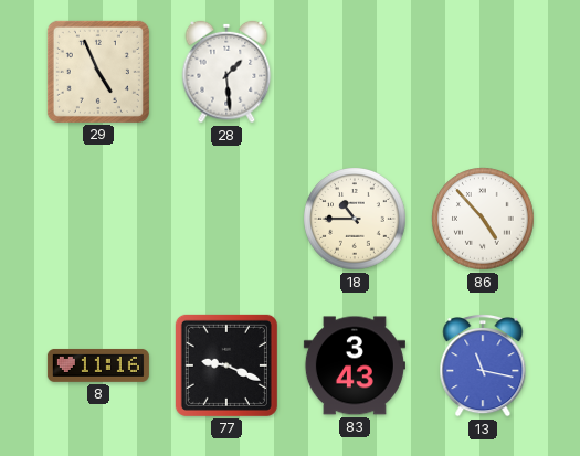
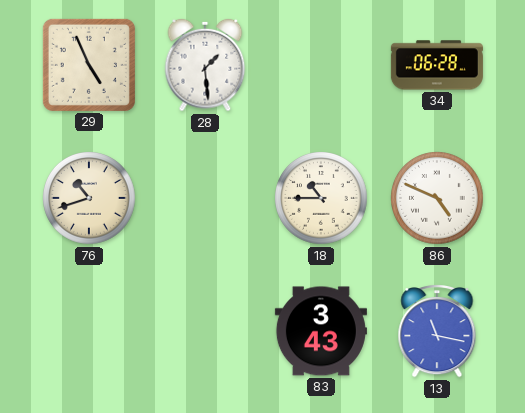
34: none -> 06:28
76: none -> 10:42
86: 4:53 -> 4:49
8: 11:16 -> none
77: 9:19 -> none
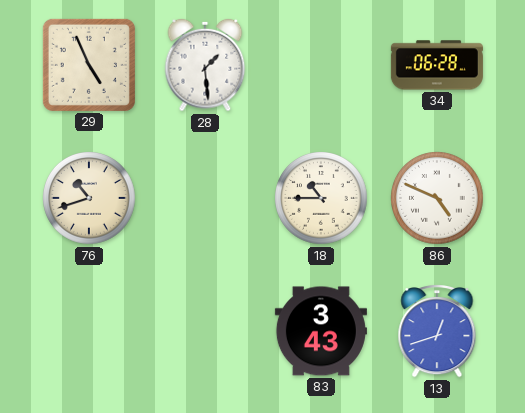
13: 11:17 -> 12:42
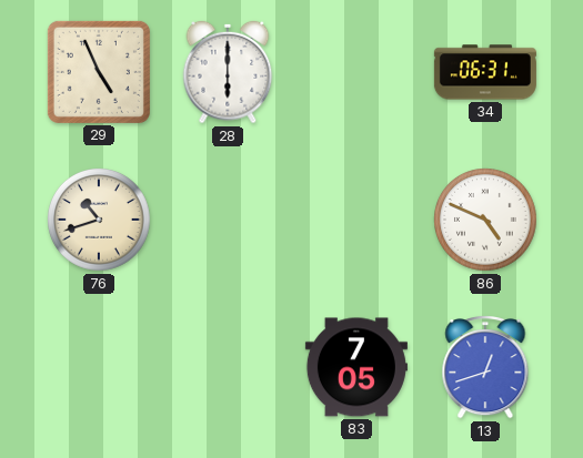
28: 1:29 -> 6:00
34: 06:28 -> 06:31
18: 10:45 -> none
83: 3:43 -> 7:05
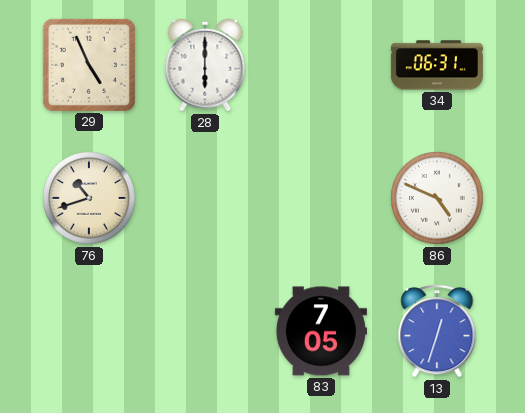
13: 12:42 -> 12:33
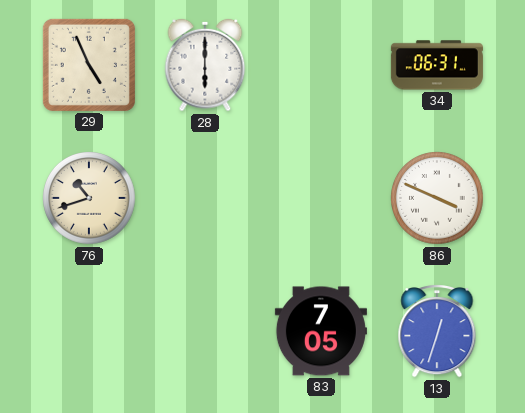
86: 4:49 -> 3:49
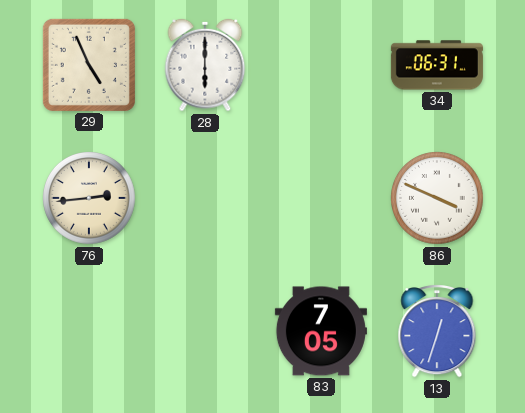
76: 10:42 -> 2:44
